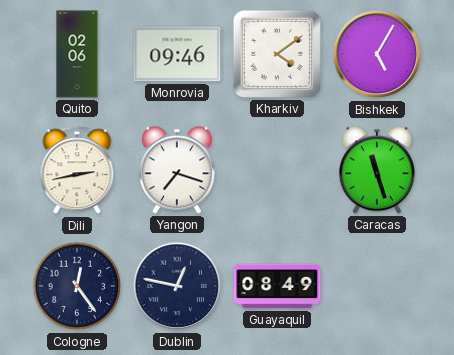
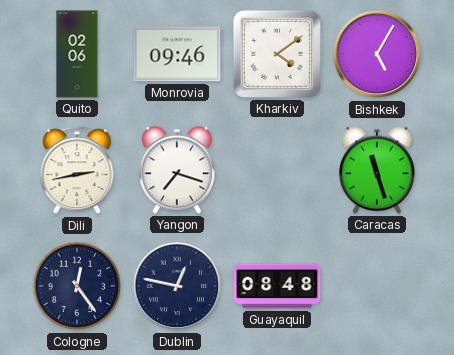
Guayaquil: 08:49 -> 08:48
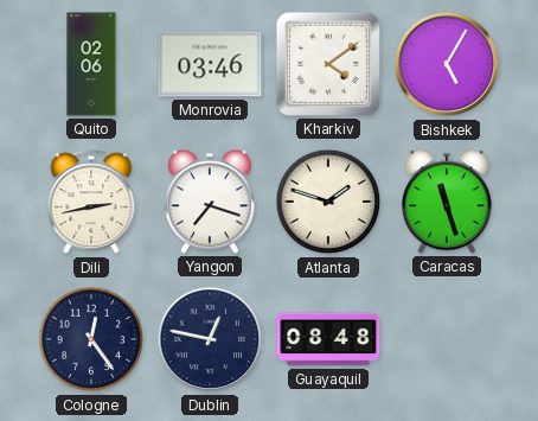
Monrovia: 09:46 -> 03:46
Atlanta: none -> 1:48
